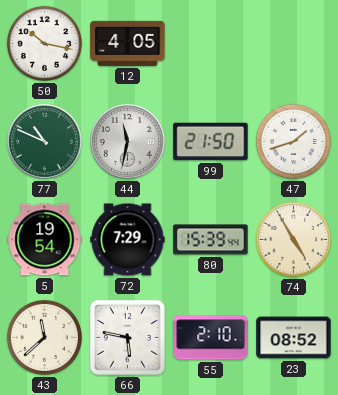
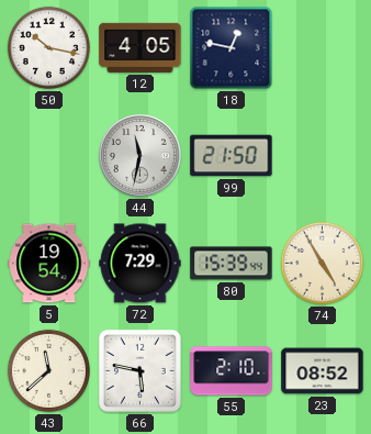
18: none -> 12:47
77: 10:49 -> none
47: 1:42 -> none
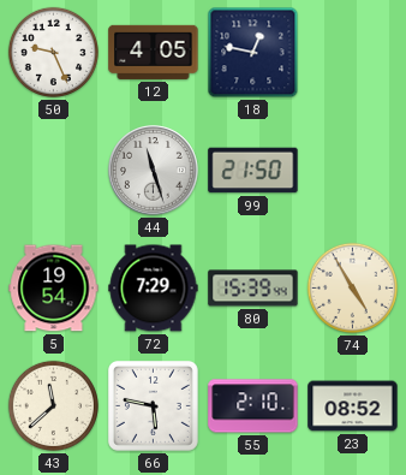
50: 10:17 -> 9:26
44: 11:32 -> 11:27
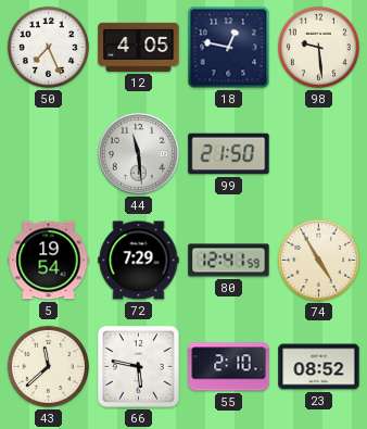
50: 9:26 -> 7:26
98: none -> 9:29
44: 11:27 -> 11:29
80: 15:39 -> 12:41
